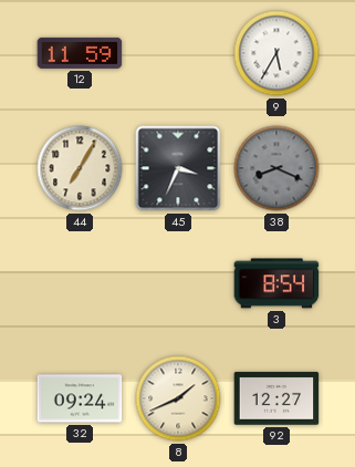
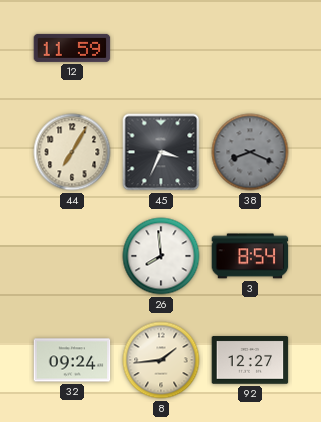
9: 5:35 -> none
26: none -> 7:59
8: 1:41 -> 1:44
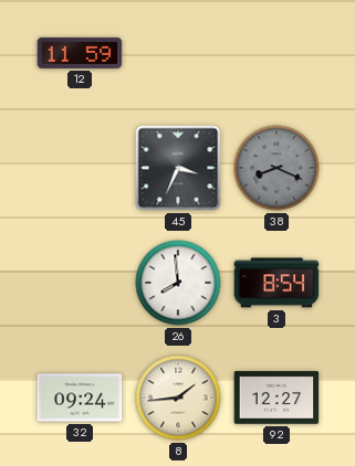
44: 7:05 -> none
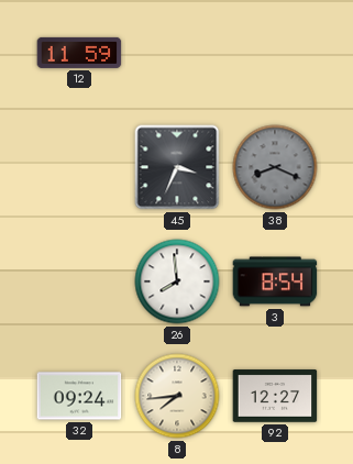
8: 1:44 -> 7:44
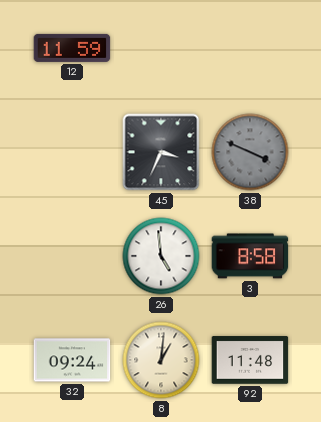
38: 8:19 -> 3:49
26: 7:59 -> 4:59
3: 8:54 -> 8:58
8: 7:44 -> 1:01
92: 12:27 -> 11:48
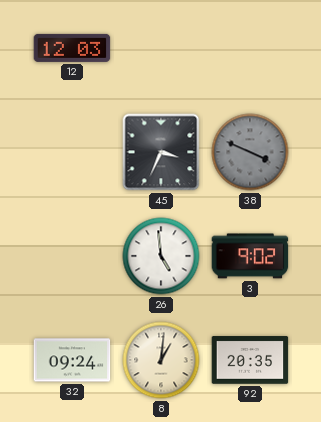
12: 11:59 -> 12:03
3: 8:58 -> 9:02
92: 11:48 -> 20:35
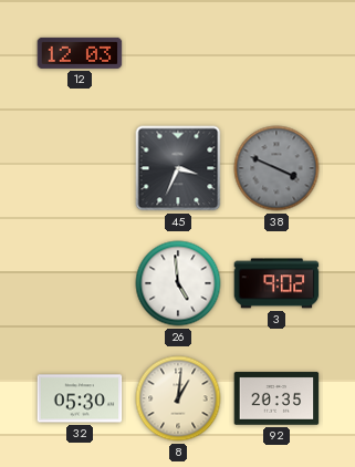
32: 09:24 -> 05:30
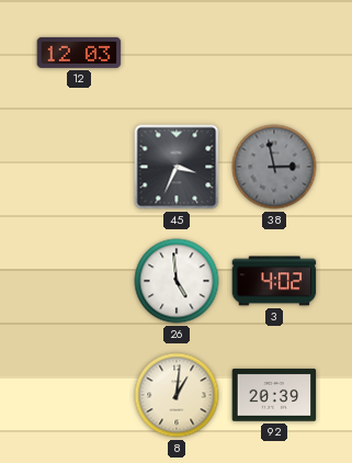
38: 3:49 -> 2:58
3: 9:02 -> 4:02
32: 05:30 -> none
92: 20:35 -> 20:39
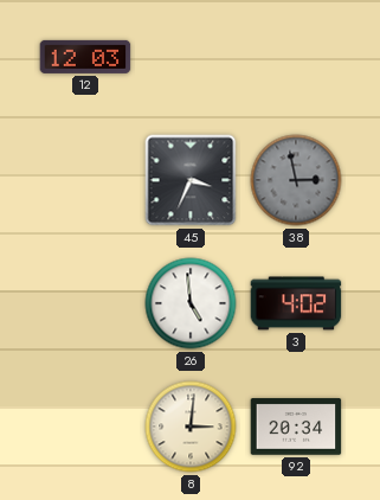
8: 1:01 -> 3:01
92: 20:39 -> 20:34
